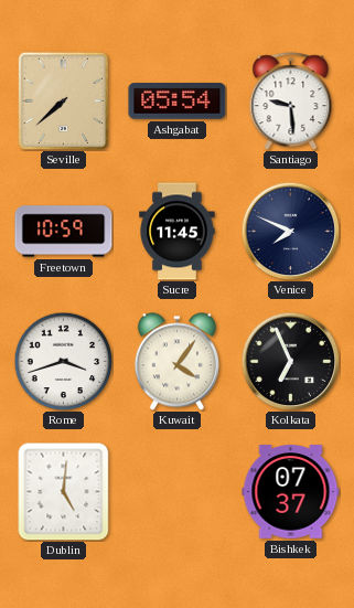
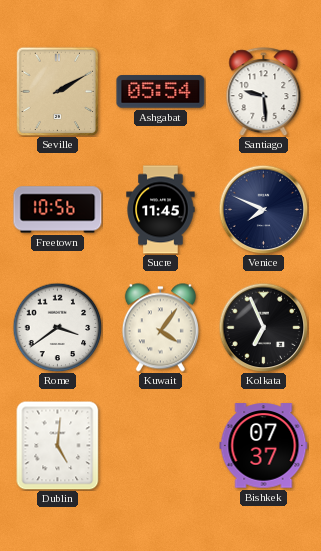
Seville: 7:38 -> 2:10
Freetown: 10:59 -> 10:56
Rome: 3:42 -> 3:39
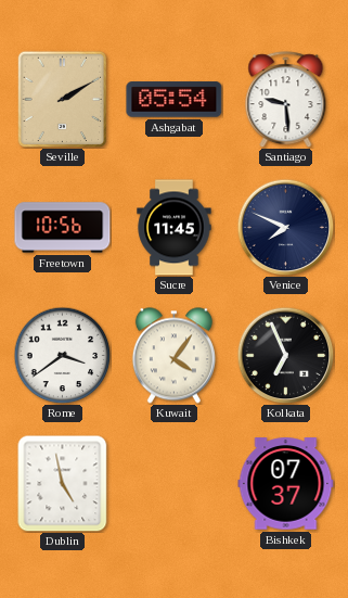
Dublin: 5:01 -> 4:58
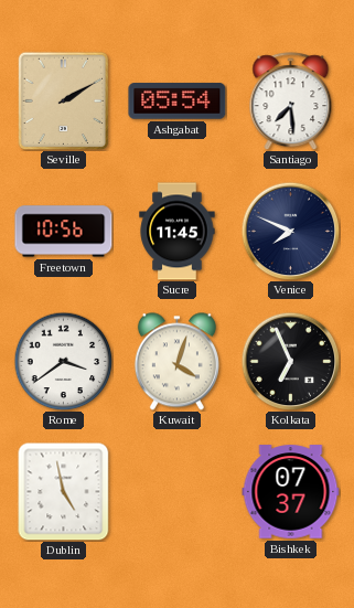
Santiago: 9:29 -> 7:29
Kuwait: 4:06 -> 4:03
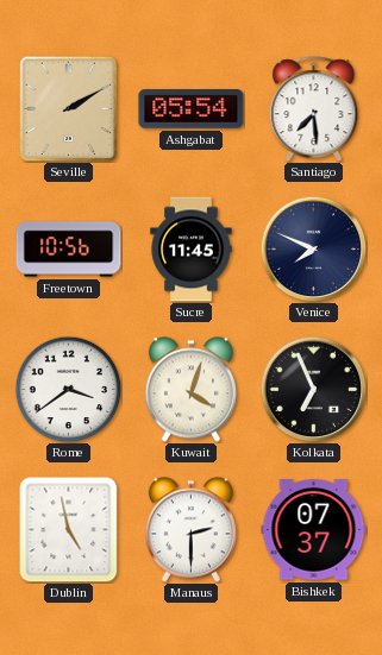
Manaus: none -> 2:30
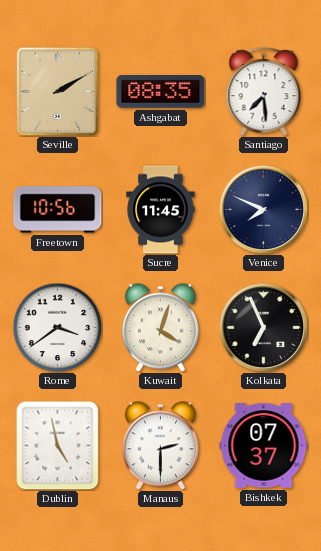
Ashgabat: 05:54 -> 08:35
